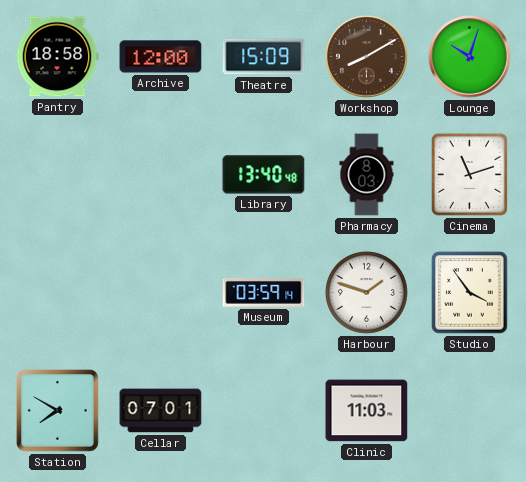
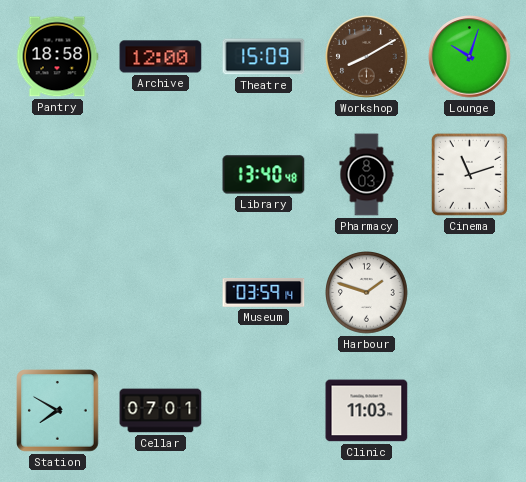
Studio: 3:54 -> none
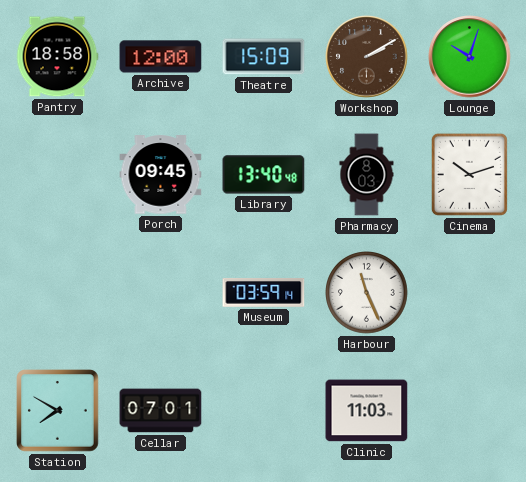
Workshop: 8:10 -> 2:10
Porch: none -> 09:45
Cinema: 11:12 -> 10:12
Harbour: 1:48 -> 11:26
